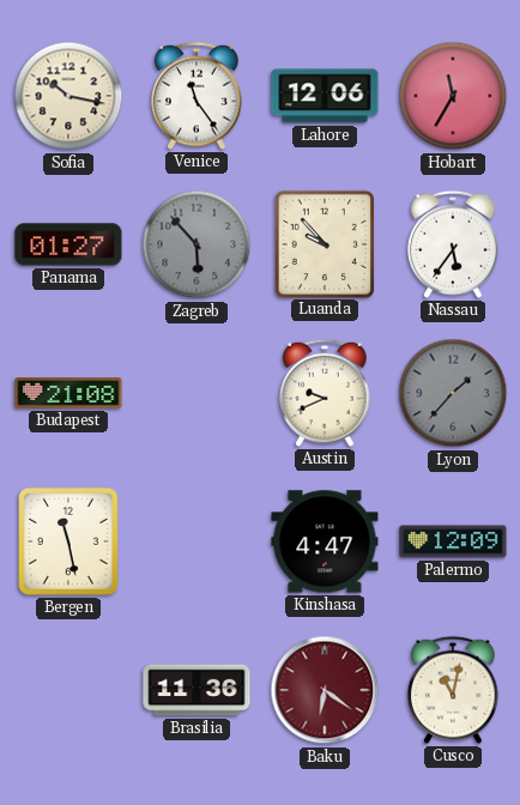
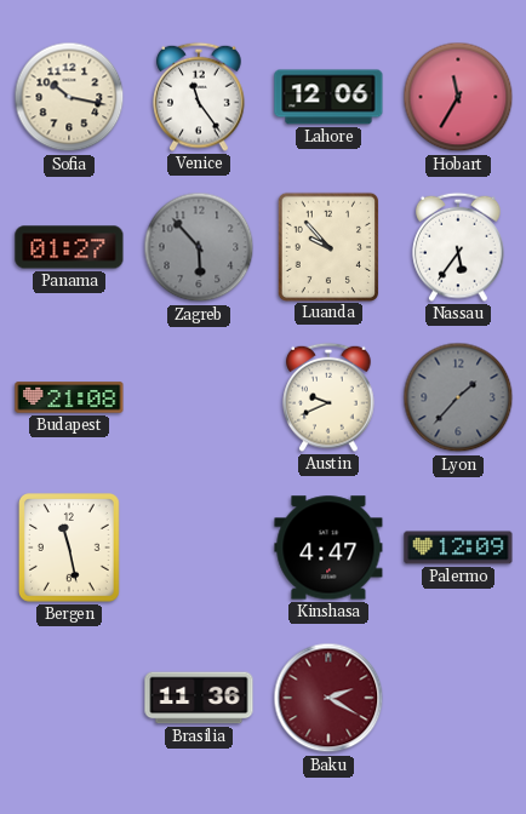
Baku: 6:21 -> 2:20
Cusco: 11:02 -> none
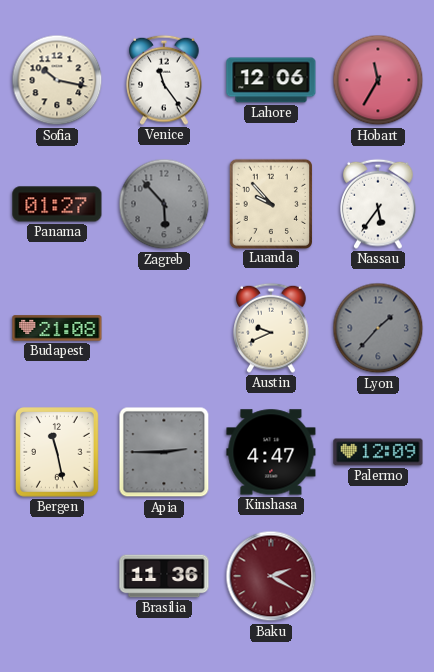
Apia: none -> 2:45
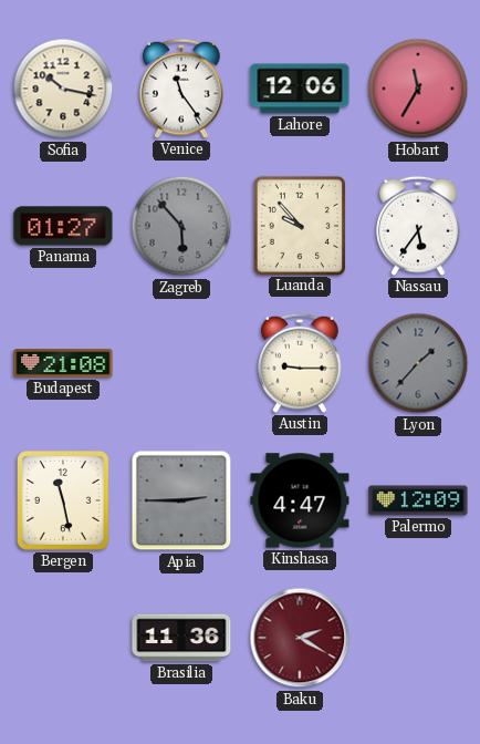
Austin: 9:41 -> 9:15
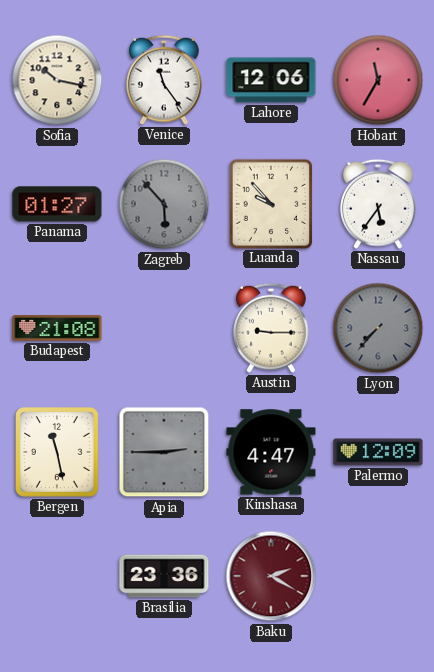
Lyon: 1:37 -> 7:37
Brasilia: 11:36 -> 23:36
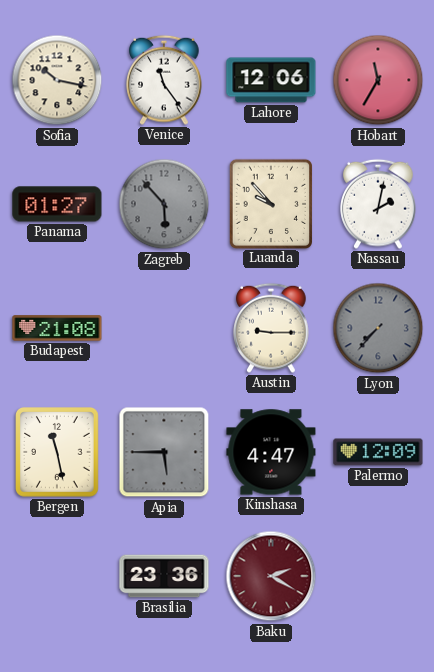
Nassau: 5:36 -> 2:02
Apia: 2:45 -> 5:45
